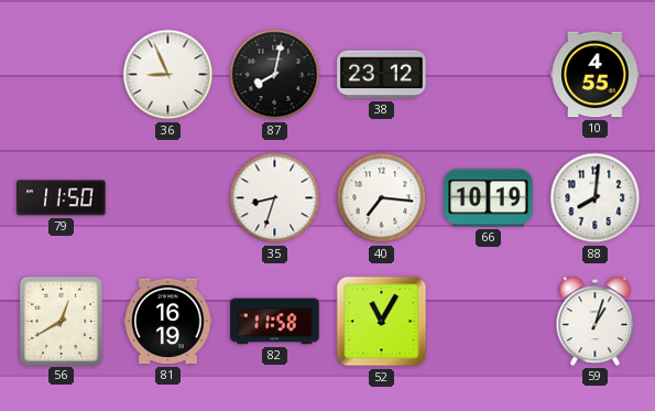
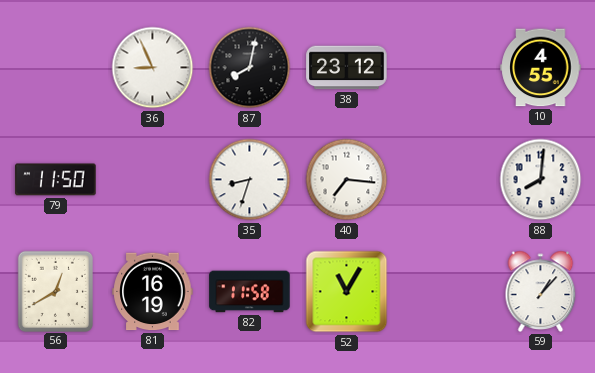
66: 10:19 -> none
59: 1:03 -> 1:07
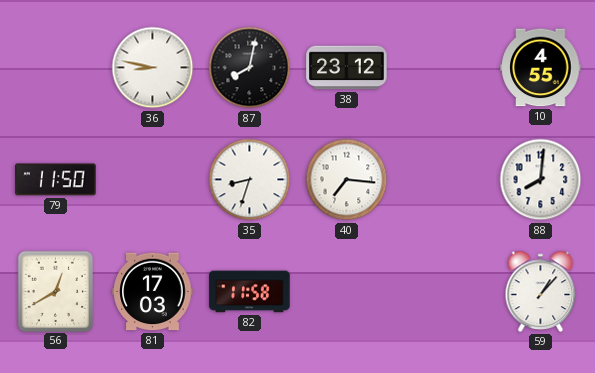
36: 8:56 -> 8:47
81: 16:19 -> 17:03
52: 11:05 -> none
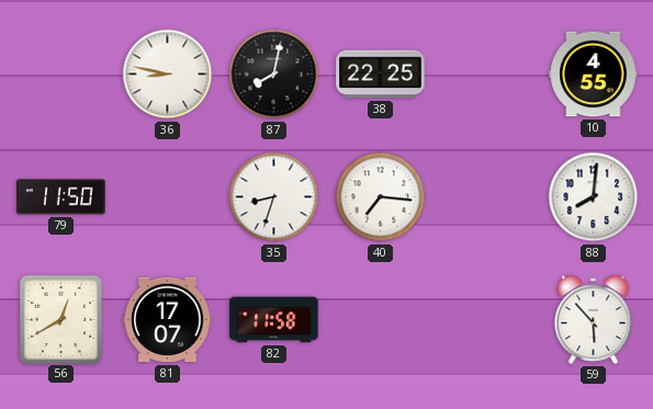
38: 23:12 -> 22:25
81: 17:03 -> 17:07
59: 1:07 -> 5:53
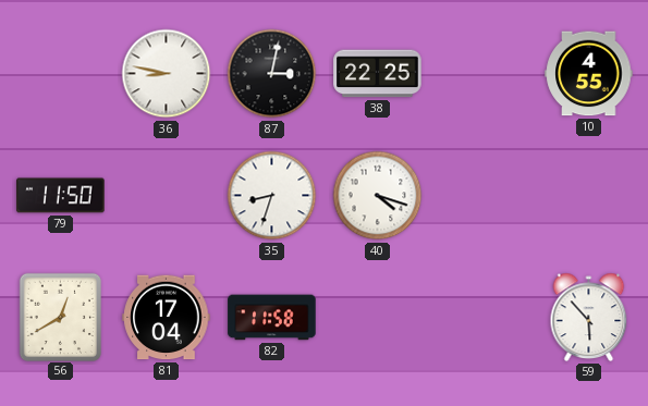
87: 8:02 -> 3:02
40: 7:16 -> 4:18
88: 8:01 -> none
81: 17:07 -> 17:04
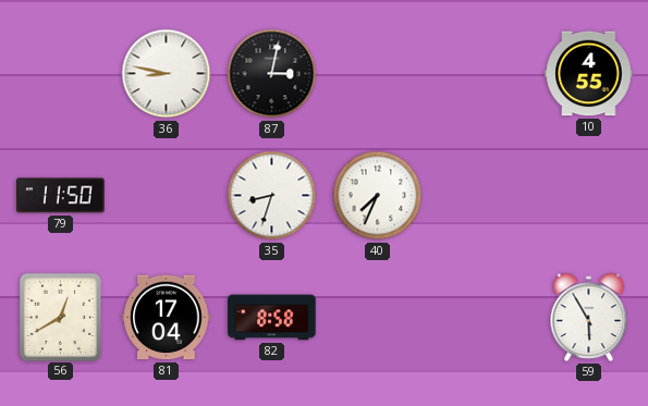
38: 22:25 -> none
40: 4:18 -> 7:34
82: 11:58 -> 8:58
59: 5:53 -> 5:55
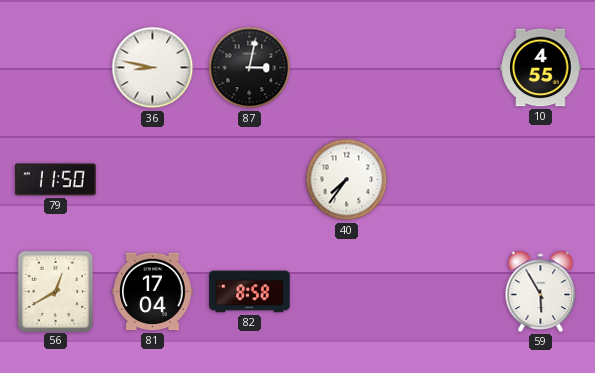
35: 8:33 -> none
40: 7:34 -> 7:36
